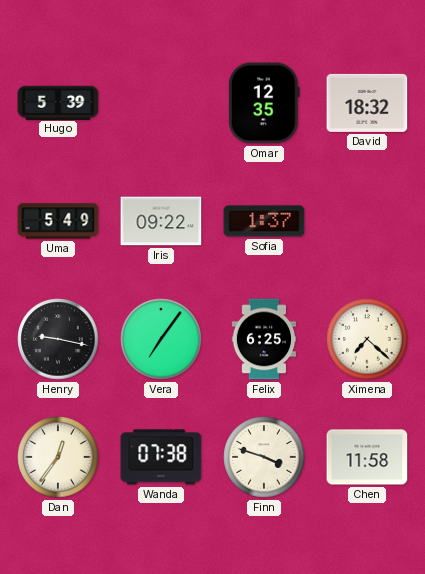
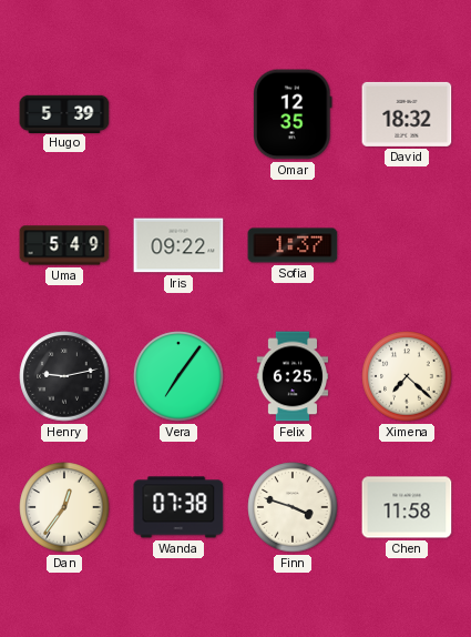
Henry: 9:17 -> 9:13
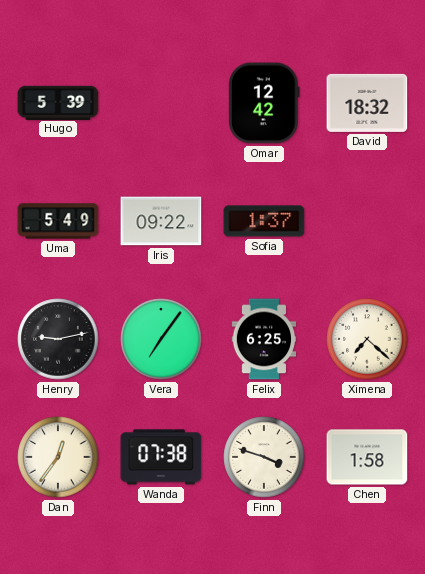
Omar: 12:35 -> 12:42
Chen: 11:58 -> 1:58
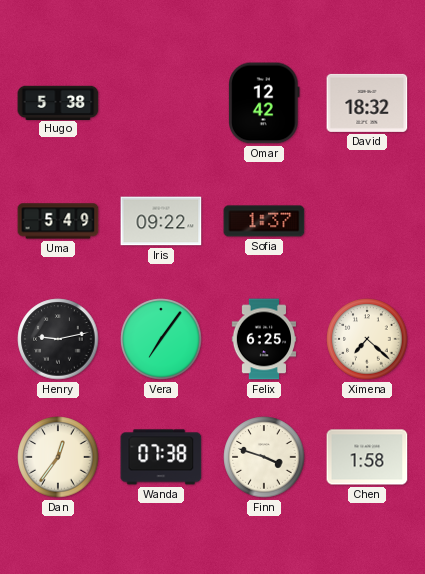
Hugo: 5:39 -> 5:38
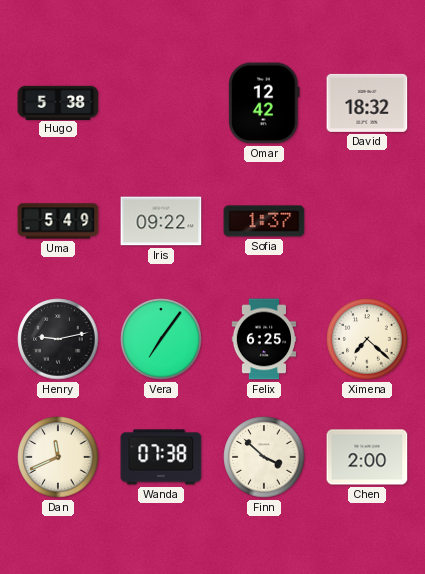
Dan: 12:36 -> 11:41
Finn: 3:48 -> 3:52
Chen: 1:58 -> 2:00
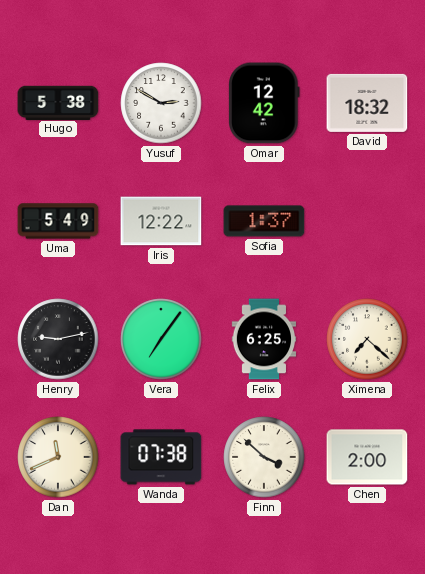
Yusuf: none -> 2:50
Iris: 09:22 -> 12:22
